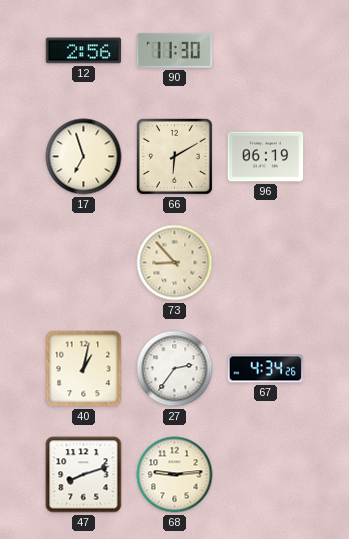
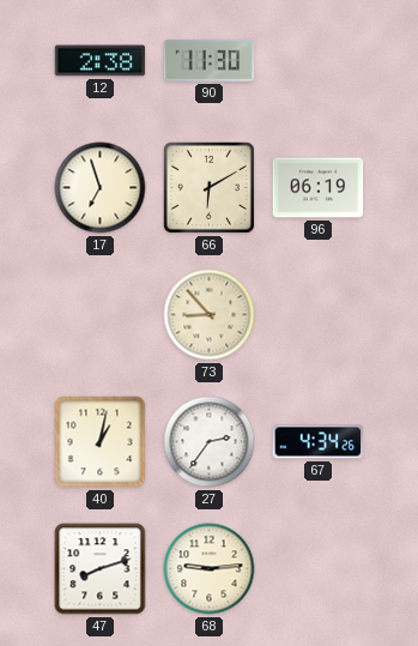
12: 2:56 -> 2:38
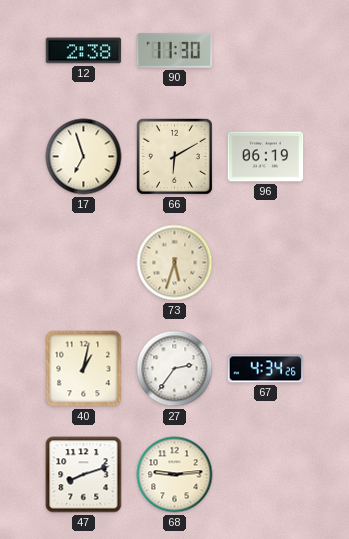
73: 8:53 -> 5:33
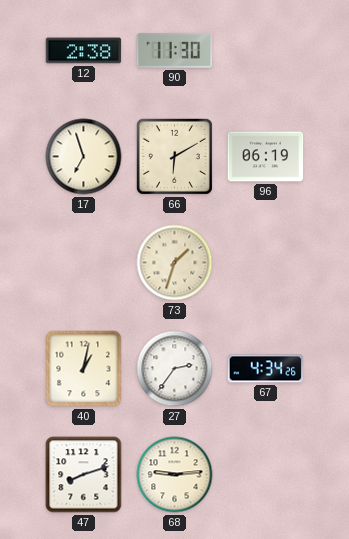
73: 5:33 -> 1:33
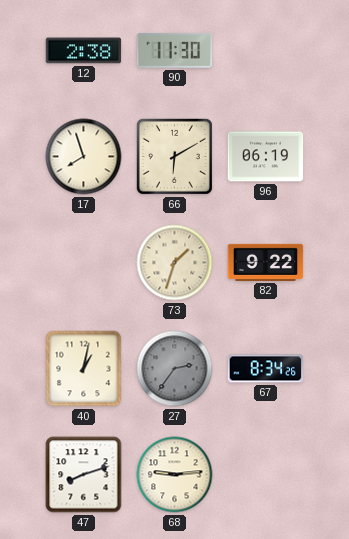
17: 6:57 -> 7:57
82: none -> 9:22
27 dial: white -> grey
67: 4:34 -> 8:34
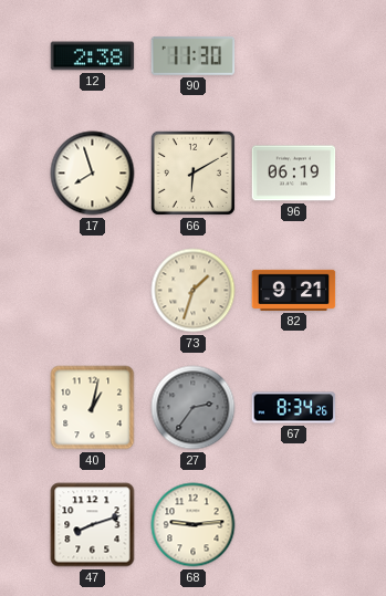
82: 9:22 -> 9:21
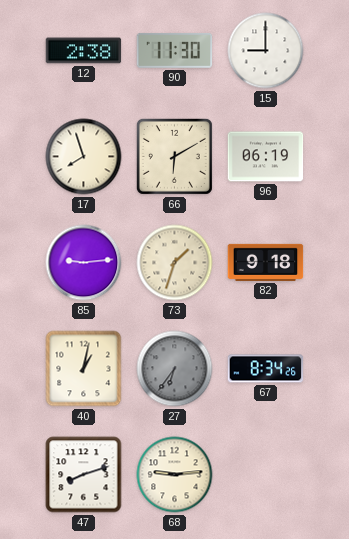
15: none -> 9:00
85: none -> 9:14
82: 9:21 -> 9:18
27: 2:36 -> 6:36
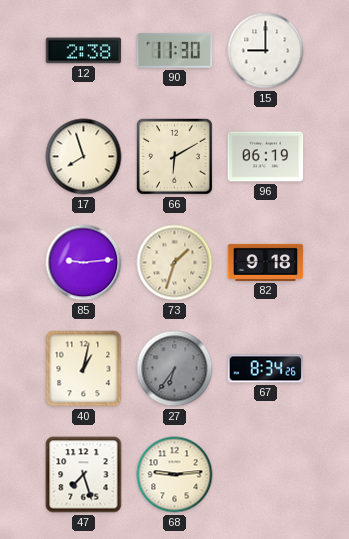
47: 8:12 -> 7:27
